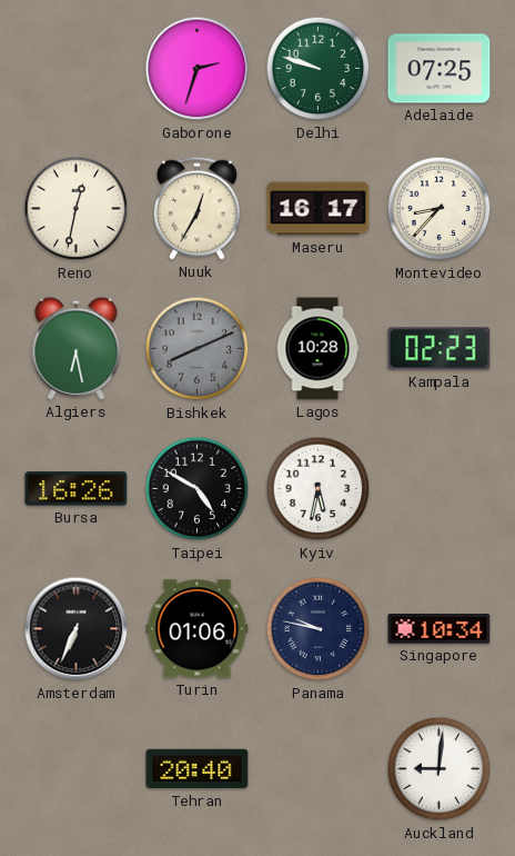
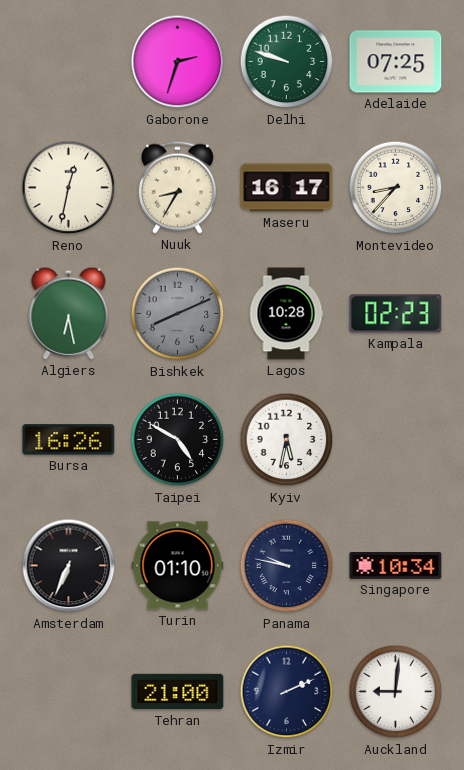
Nuuk: 12:35 -> 8:35
Turin: 01:06 -> 01:10
Tehran: 20:40 -> 21:00
Izmir: none -> 2:11
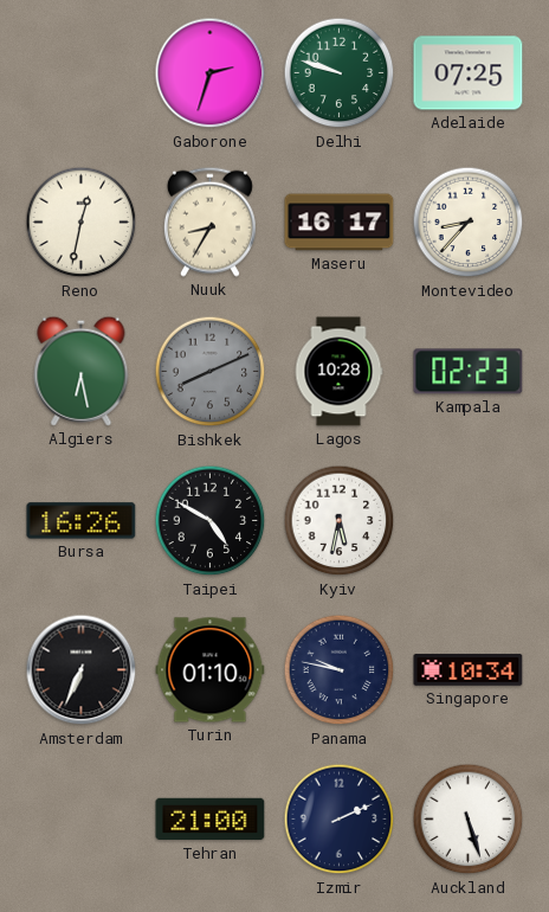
Auckland: 9:01 -> 5:27
